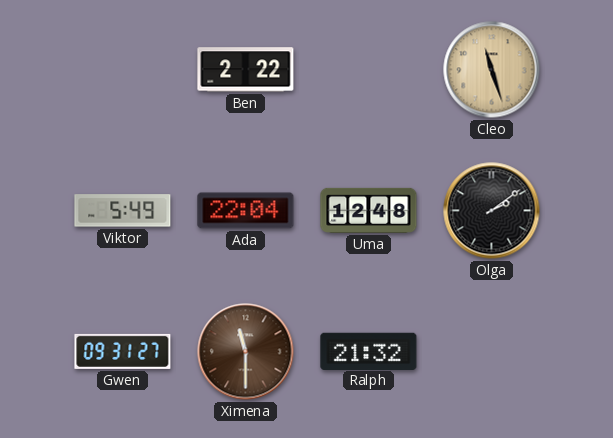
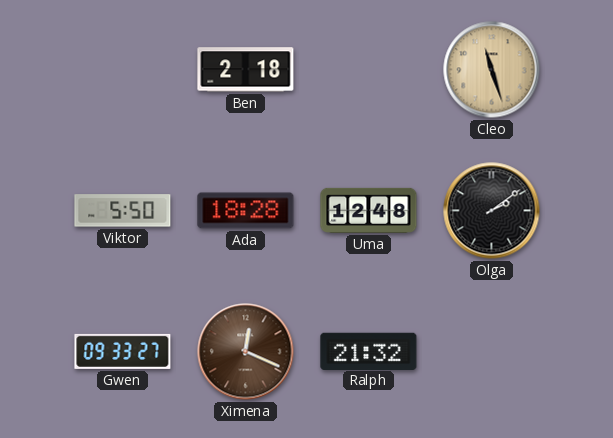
Ben: 2:22 -> 2:18
Viktor: 5:49 -> 5:50
Ada: 22:04 -> 18:28
Gwen: 09:31 -> 09:33
Ximena: 11:30 -> 12:19
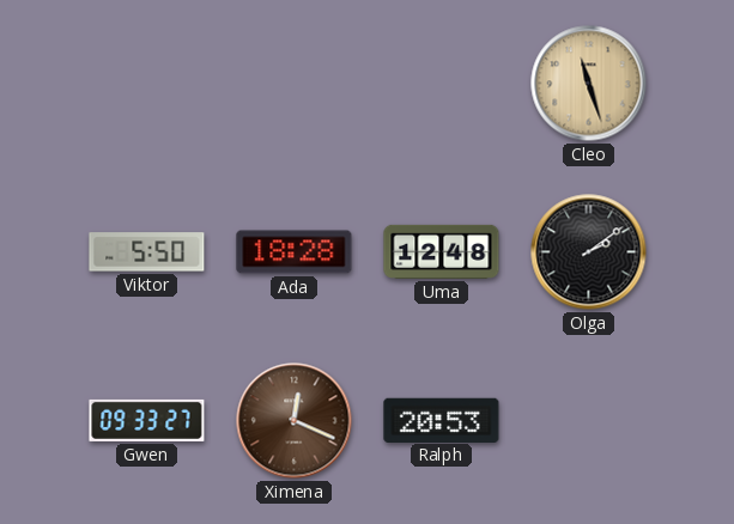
Ben: 2:18 -> none
Ralph: 21:32 -> 20:53
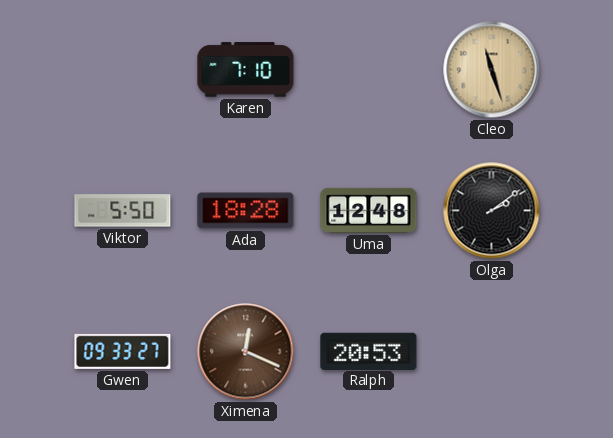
Karen: none -> 7:10
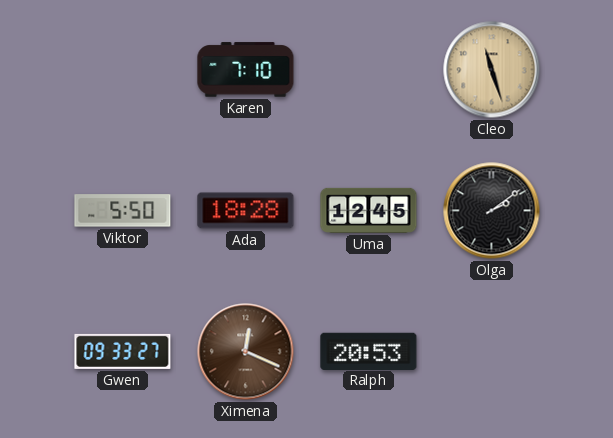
Uma: 12:48 -> 12:45
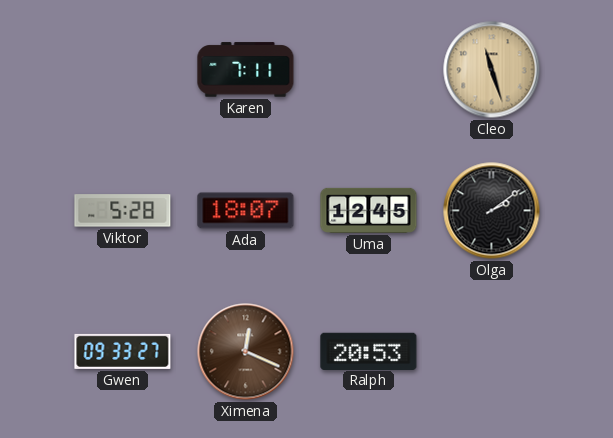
Karen: 7:10 -> 7:11
Viktor: 5:50 -> 5:28
Ada: 18:28 -> 18:07
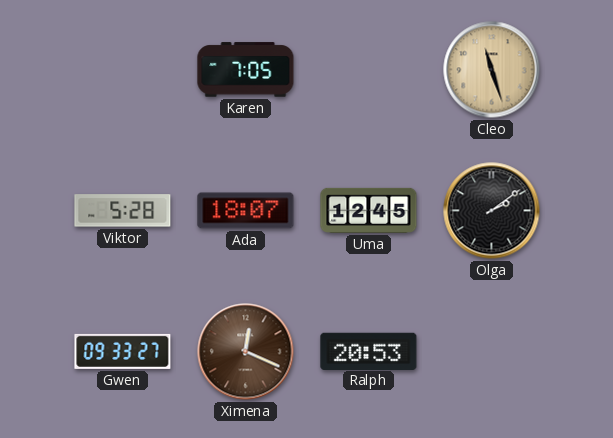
Karen: 7:11 -> 7:05
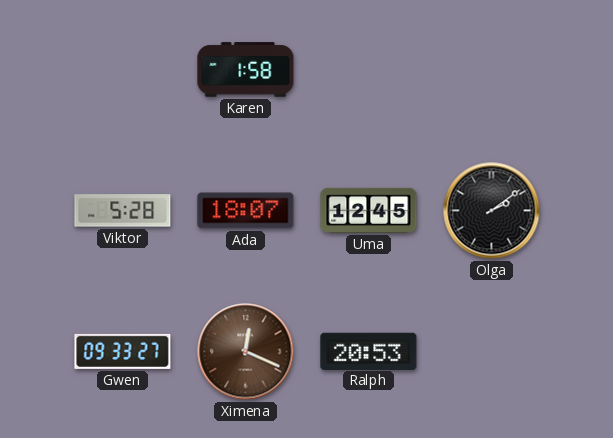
Karen: 7:05 -> 1:58
Cleo: 11:27 -> none
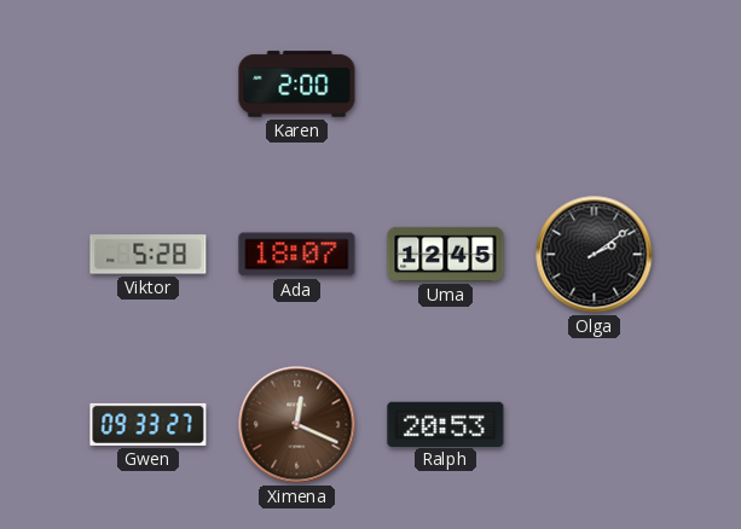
Karen: 1:58 -> 2:00
